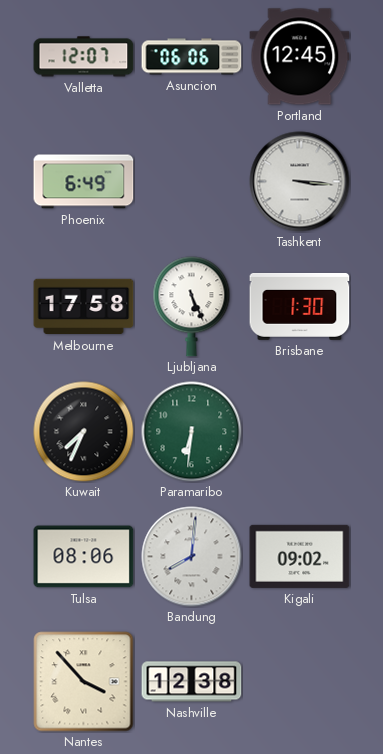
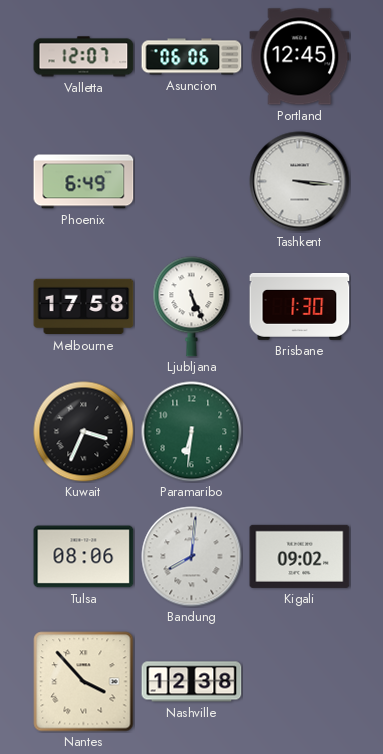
Kuwait: 7:34 -> 3:34
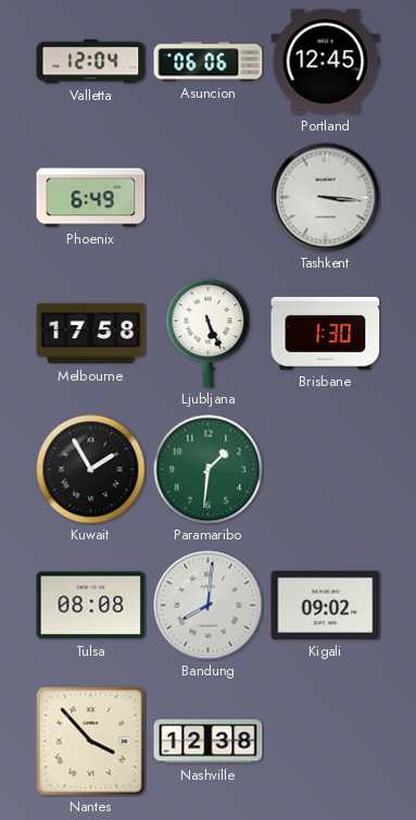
Valletta: 12:07 -> 12:04
Kuwait: 3:34 -> 1:55
Paramaribo: 6:31 -> 1:31
Tulsa: 08:06 -> 08:08
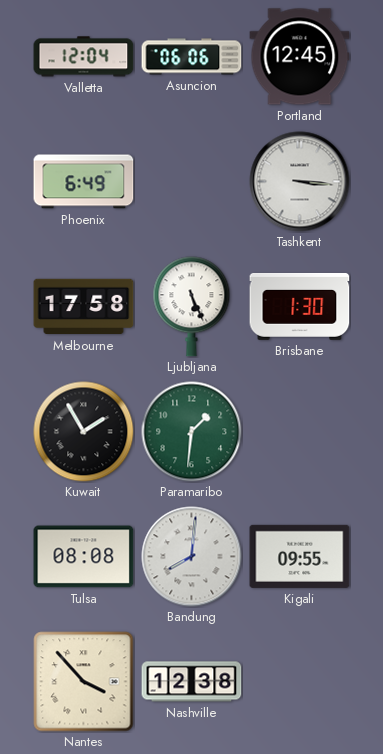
Kigali: 09:02 -> 09:55
